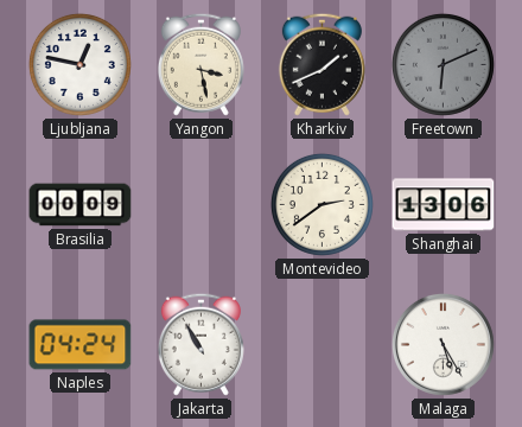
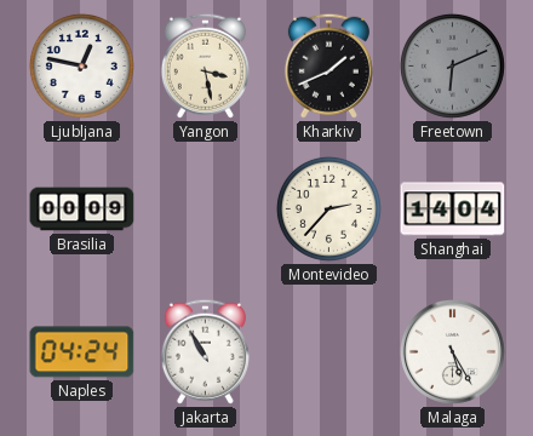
Montevideo: 2:39 -> 2:37
Shanghai: 13:06 -> 14:04
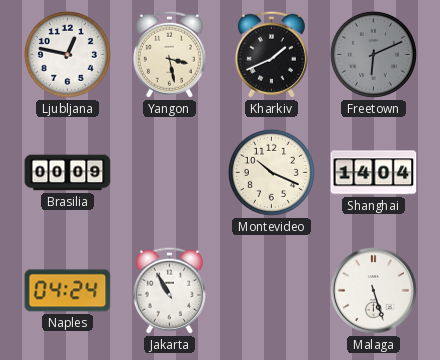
Montevideo: 2:37 -> 10:19
Malaga: 5:25 -> 5:27
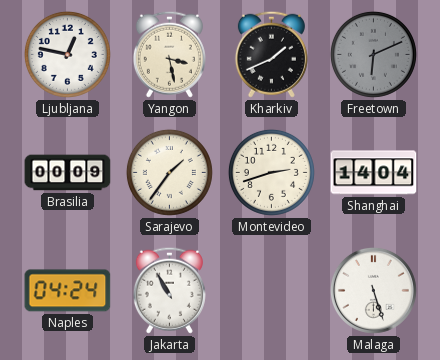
Sarajevo: none -> 1:36
Montevideo: 10:19 -> 2:42
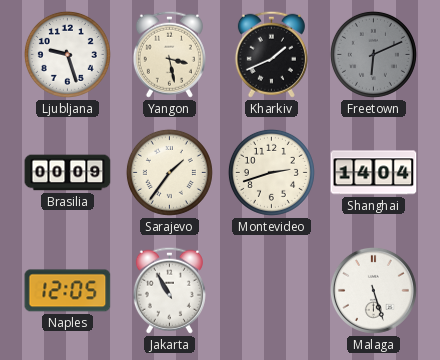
Ljubljana: 12:47 -> 9:27
Naples: 04:24 -> 12:05
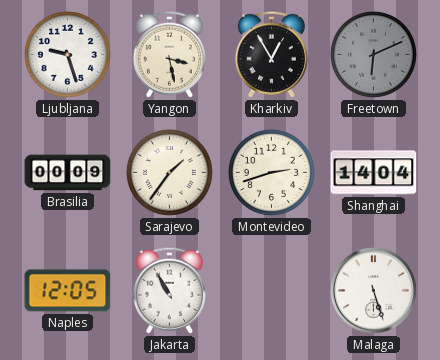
Kharkiv: 1:41 -> 12:55
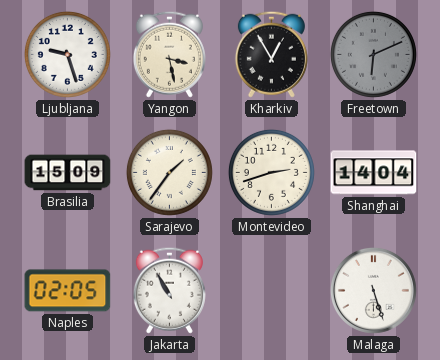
Brasilia: 00:09 -> 15:09
Naples: 12:05 -> 02:05
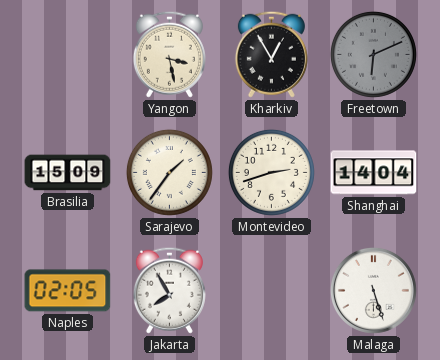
Ljubljana: 9:27 -> none
Jakarta: 10:55 -> 7:55
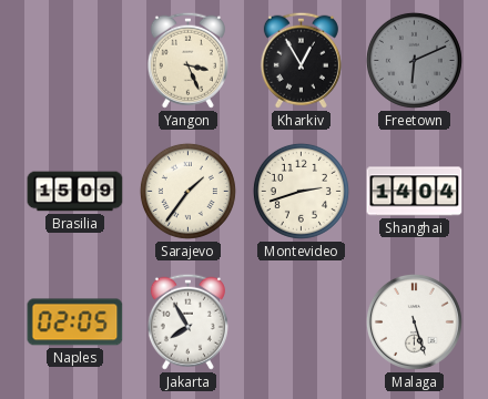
Yangon: 3:28 -> 3:26
